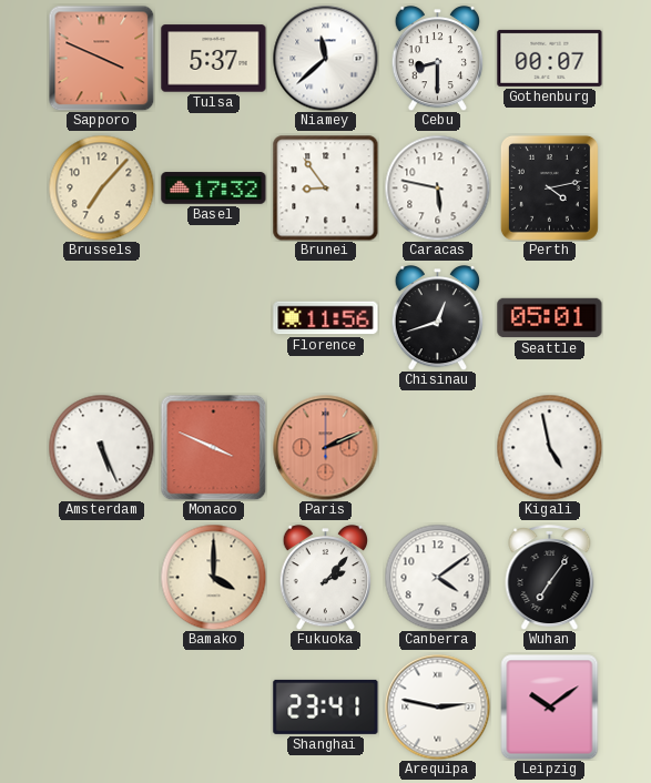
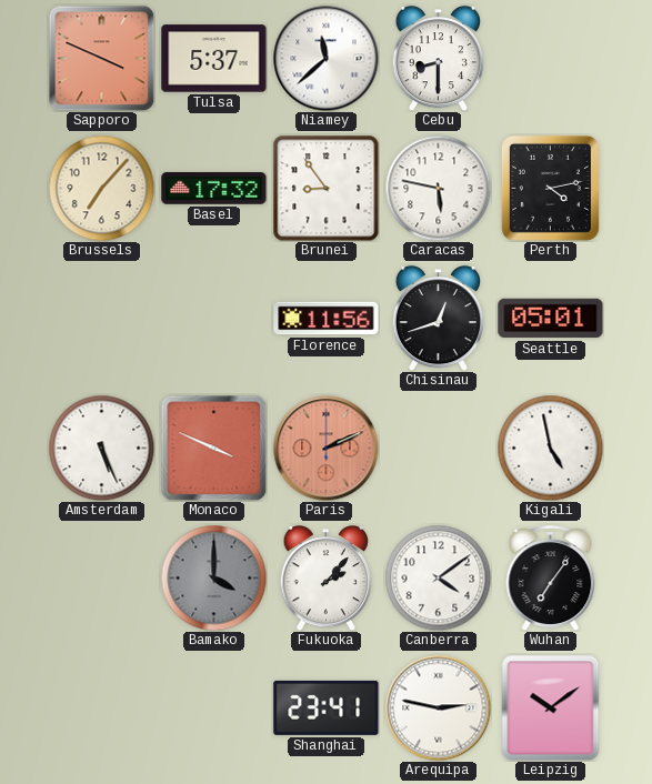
Gothenburg: 00:07 -> none
Bamako dial: cream -> grey
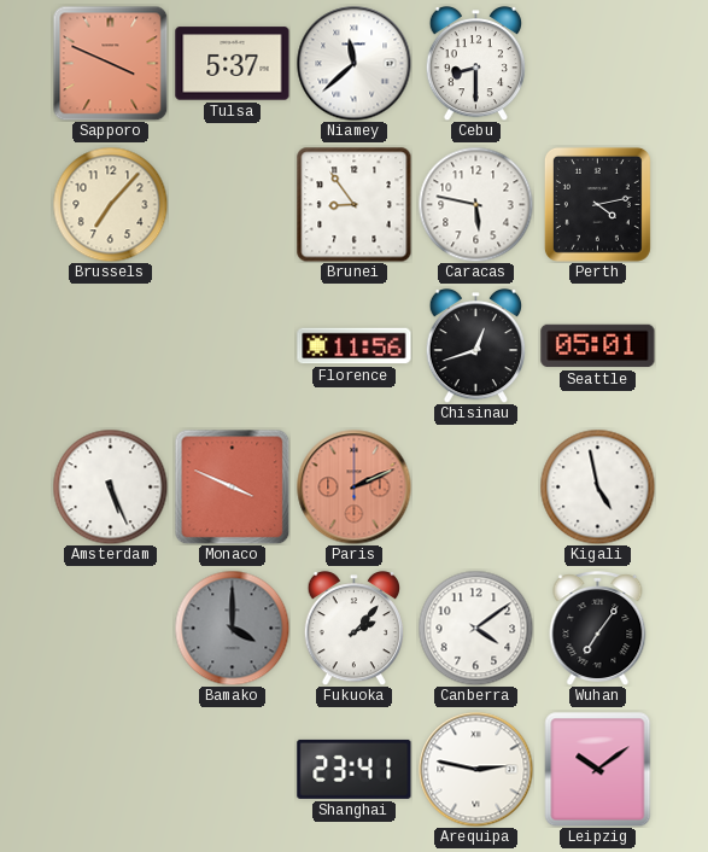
Basel: 17:32 -> none
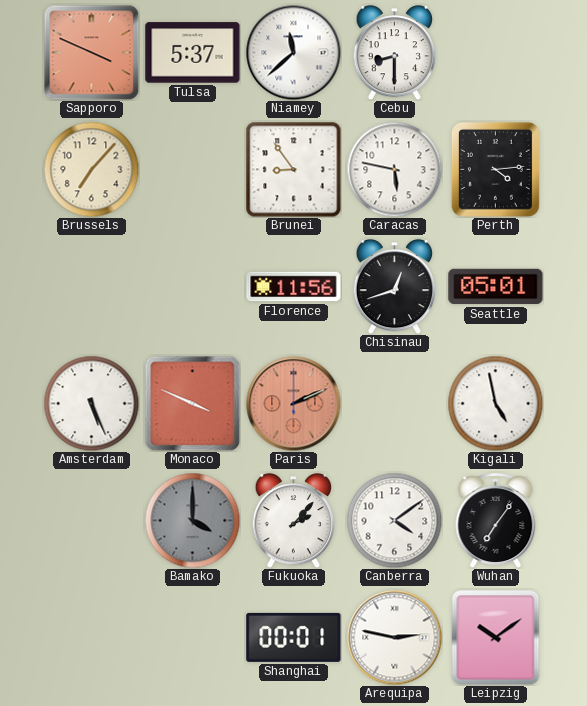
Perth: 4:13 -> 4:14
Shanghai: 23:41 -> 00:01
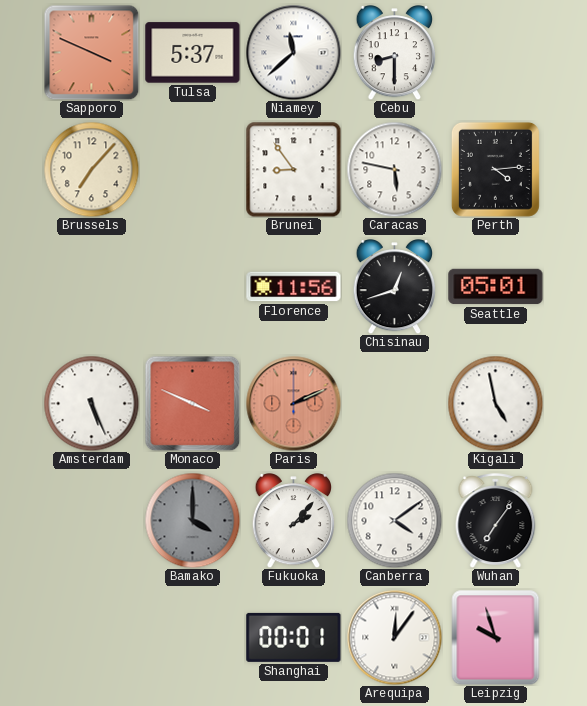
Arequipa: 2:47 -> 12:06
Leipzig: 10:09 -> 9:57
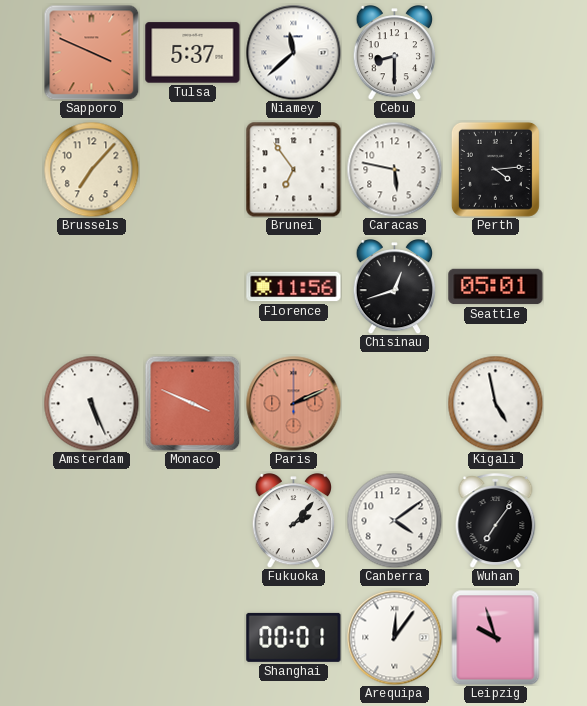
Brunei: 8:54 -> 6:54
Bamako: 4:00 -> none
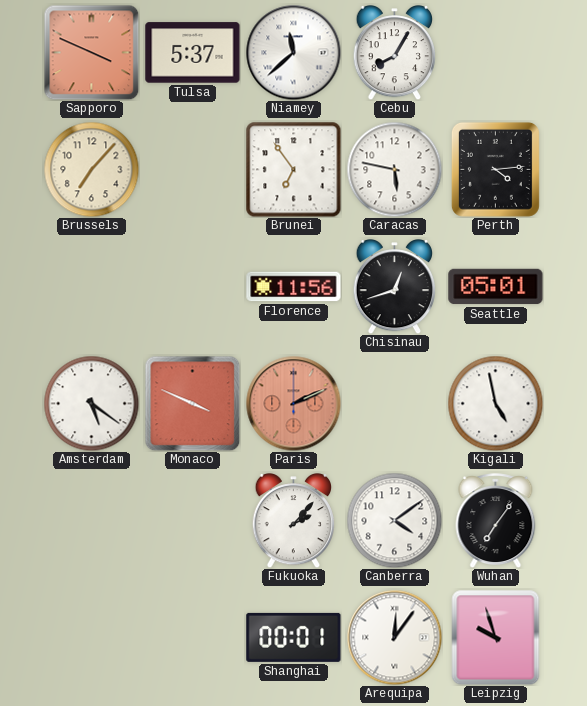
Cebu: 8:30 -> 8:05
Amsterdam: 5:26 -> 5:21
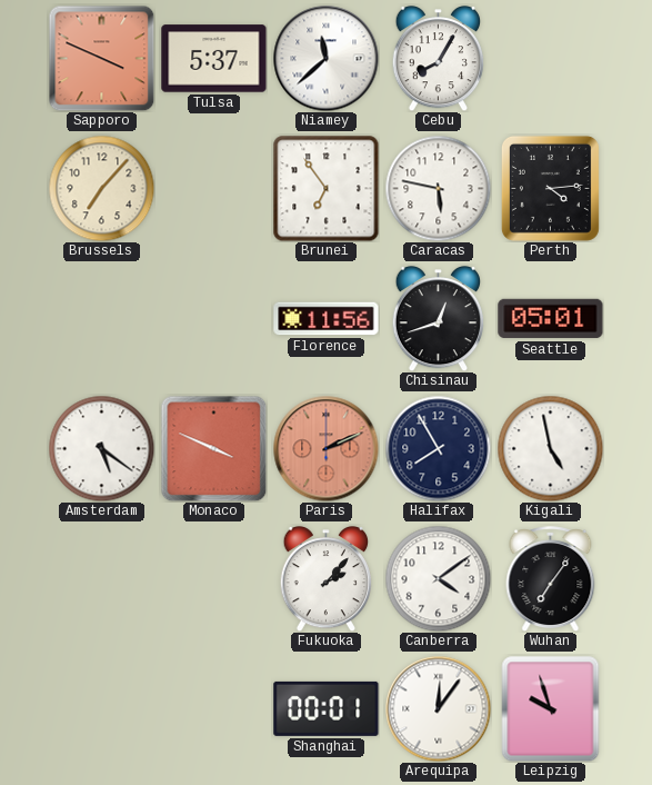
Halifax: none -> 7:55
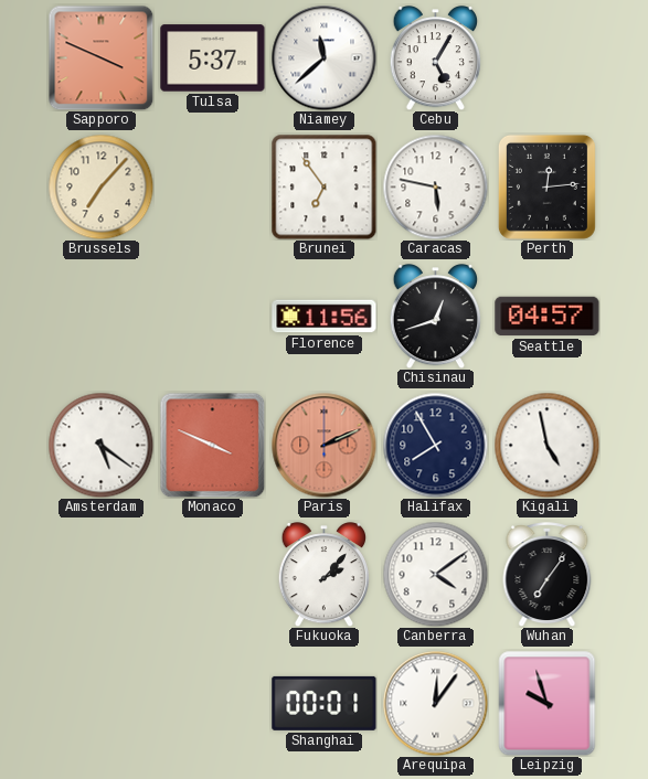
Cebu: 8:05 -> 5:05
Perth: 4:14 -> 12:14
Seattle: 05:01 -> 04:57
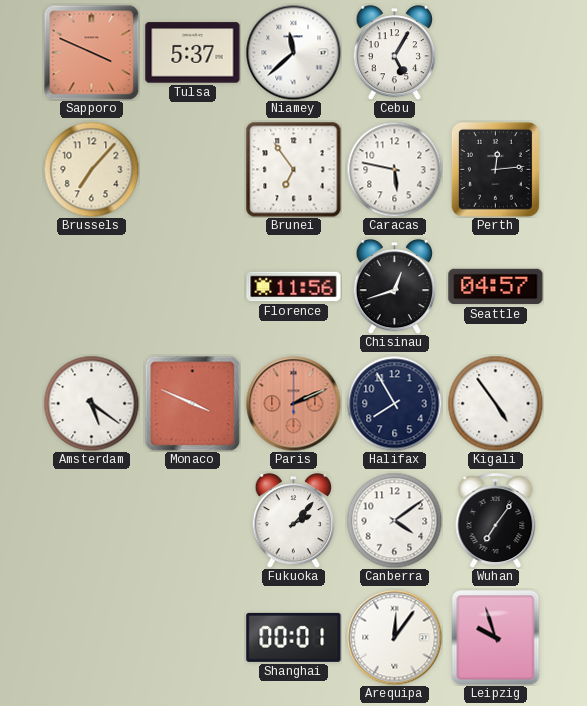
Kigali: 4:58 -> 4:54
